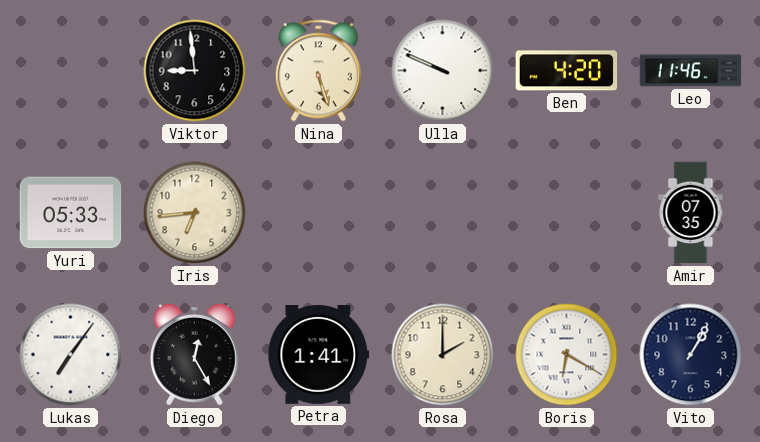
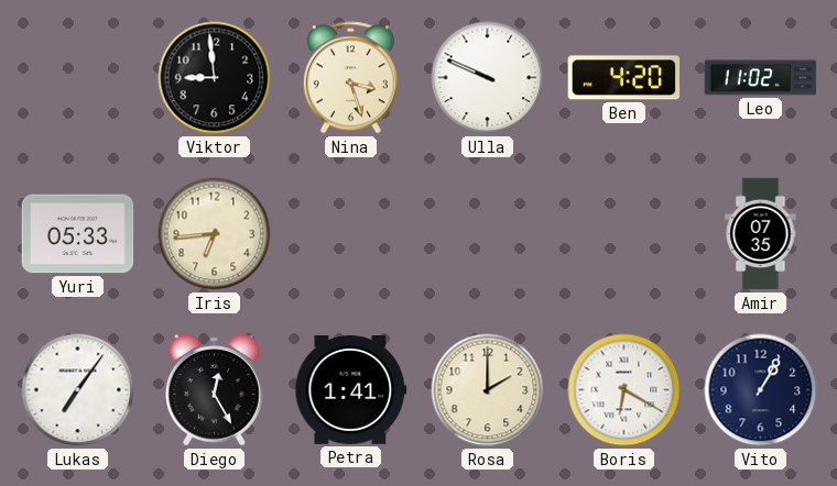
Nina: 5:27 -> 3:27
Leo: 11:46 -> 11:02
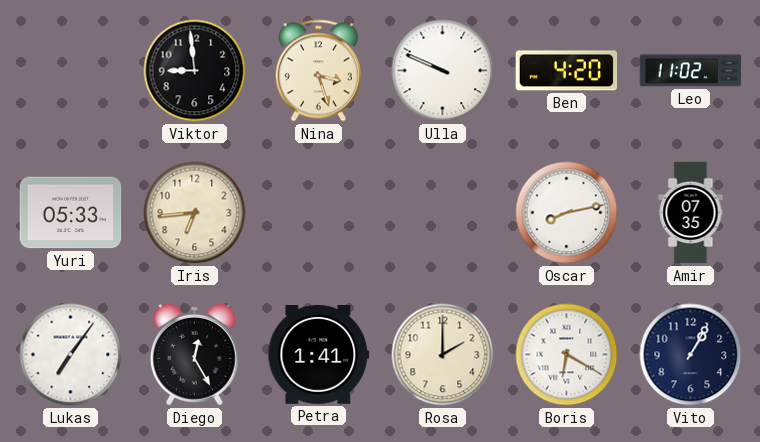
Oscar: none -> 8:13
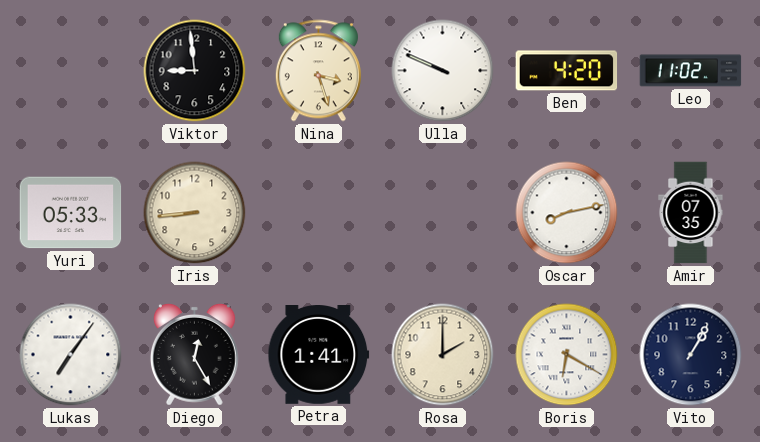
Iris: 6:44 -> 8:44
